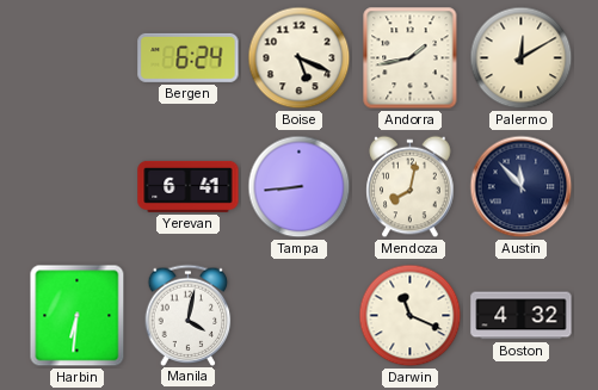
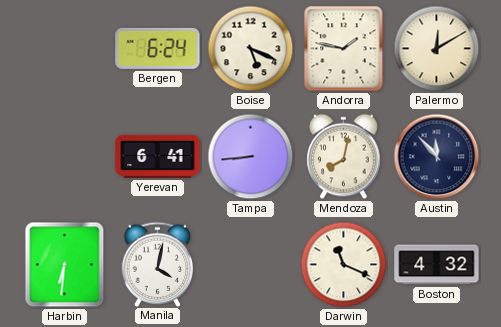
Andorra: 1:43 -> 1:47
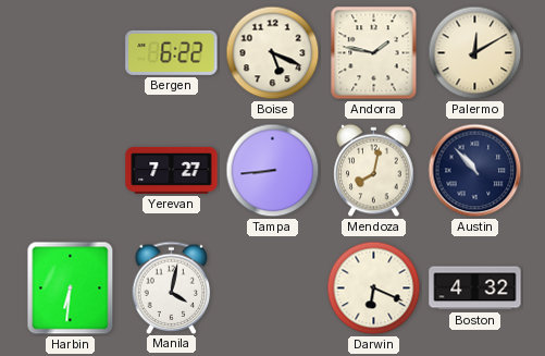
Bergen: 6:24 -> 6:22
Yerevan: 6:41 -> 7:27
Austin: 11:53 -> 10:53
Darwin: 11:19 -> 6:19
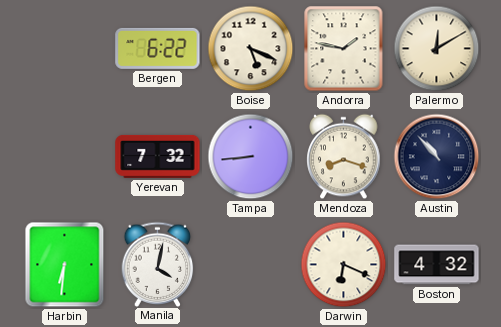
Yerevan: 7:27 -> 7:32
Mendoza: 8:02 -> 8:18
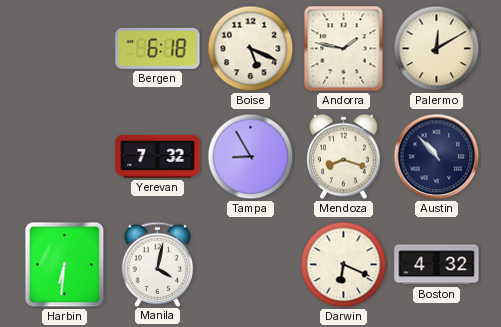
Bergen: 6:22 -> 6:18
Tampa: 8:44 -> 8:55
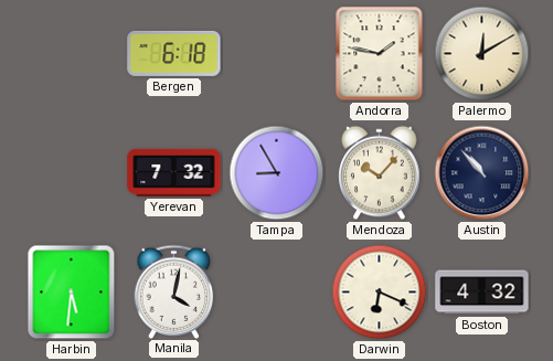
Boise: 5:19 -> none
Mendoza: 8:18 -> 10:07
Harbin: 6:31 -> 5:31
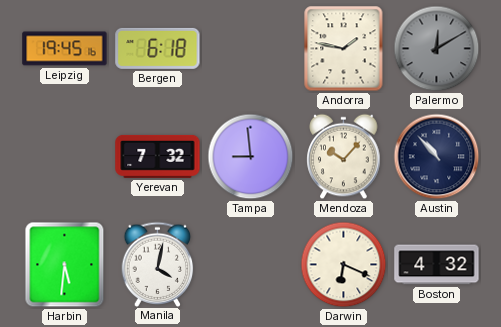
Leipzig: none -> 19:45
Palermo dial: cream -> grey
Tampa: 8:55 -> 8:59
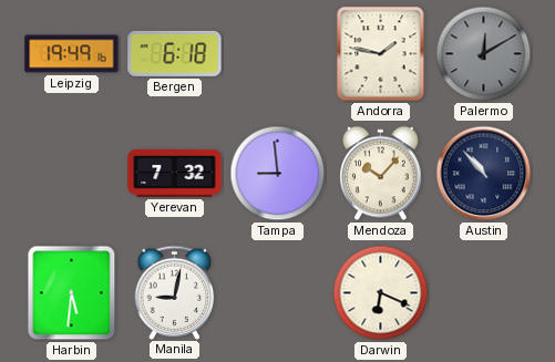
Leipzig: 19:45 -> 19:49
Manila: 4:02 -> 9:02
Boston: 4:32 -> none
